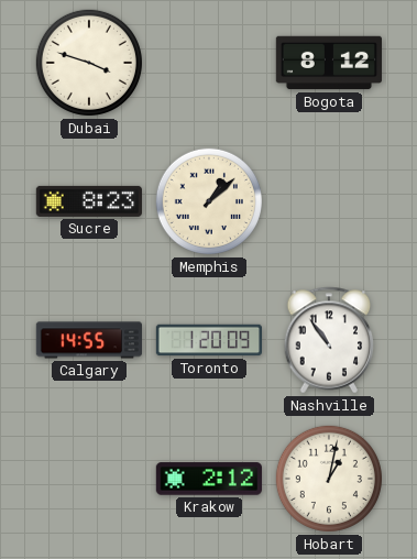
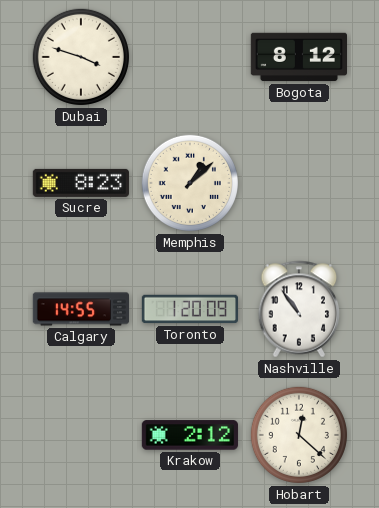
Hobart: 1:02 -> 12:22
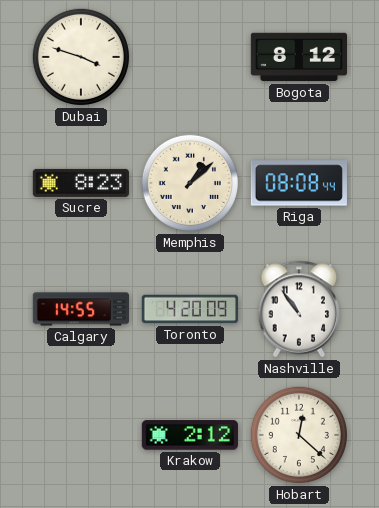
Riga: none -> 08:08
Toronto: 1:20 -> 4:20
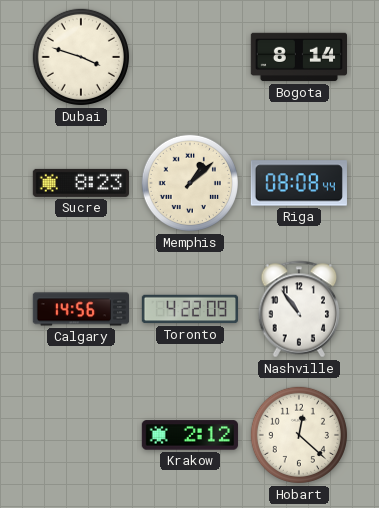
Bogota: 8:12 -> 8:14
Calgary: 14:55 -> 14:56
Toronto: 4:20 -> 4:22
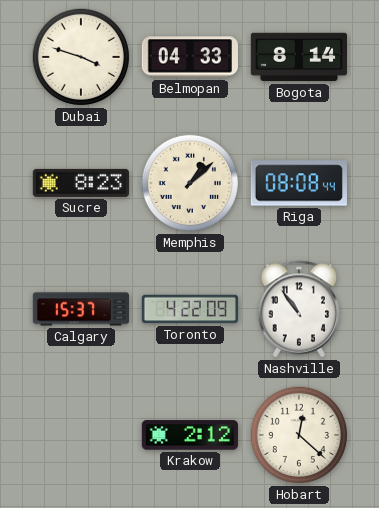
Belmopan: none -> 04:33
Calgary: 14:56 -> 15:37
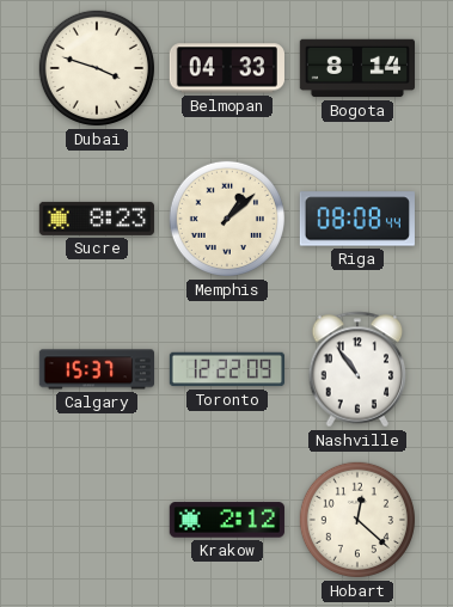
Toronto: 4:22 -> 12:22
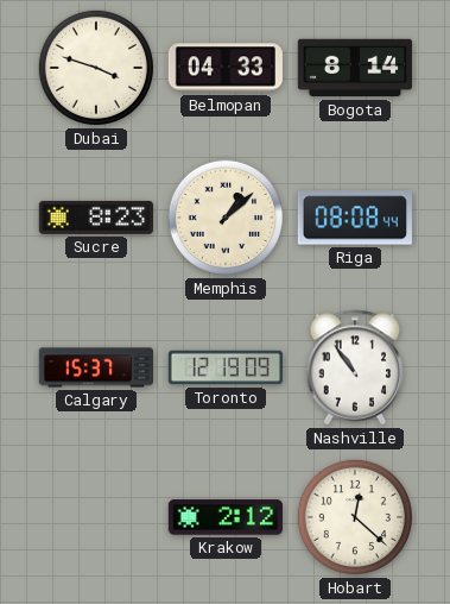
Toronto: 12:22 -> 12:19
